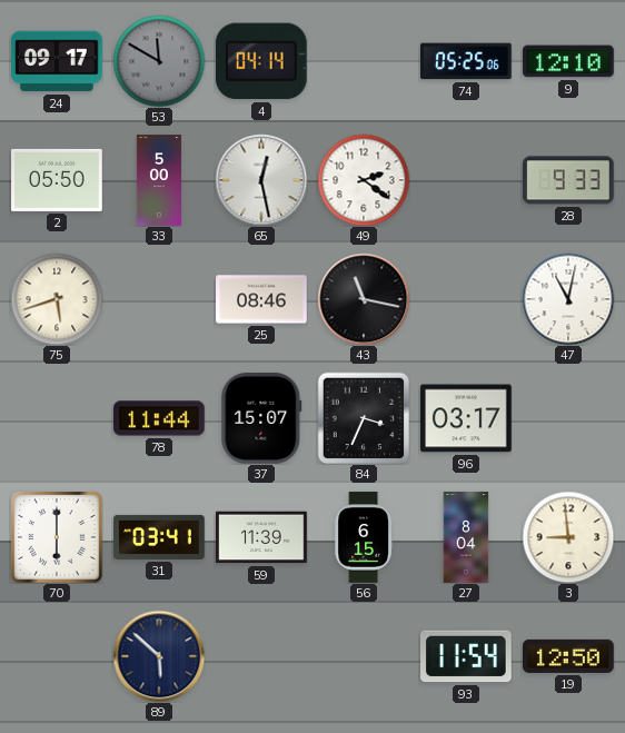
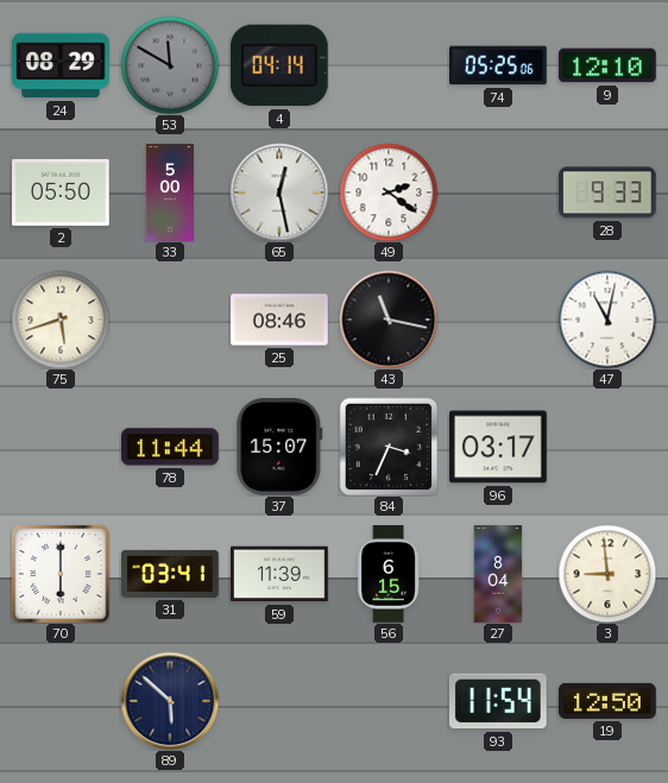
24: 09:17 -> 08:29
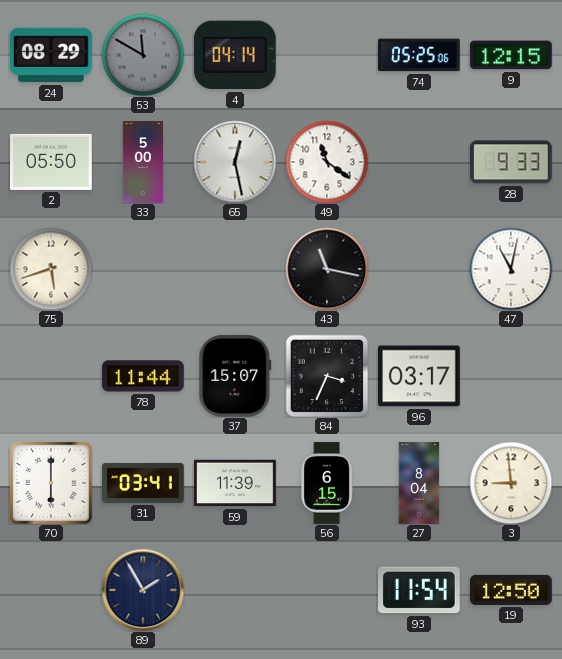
9: 12:10 -> 12:15
49: 2:21 -> 11:21
25: 08:46 -> none
89: 5:52 -> 1:55
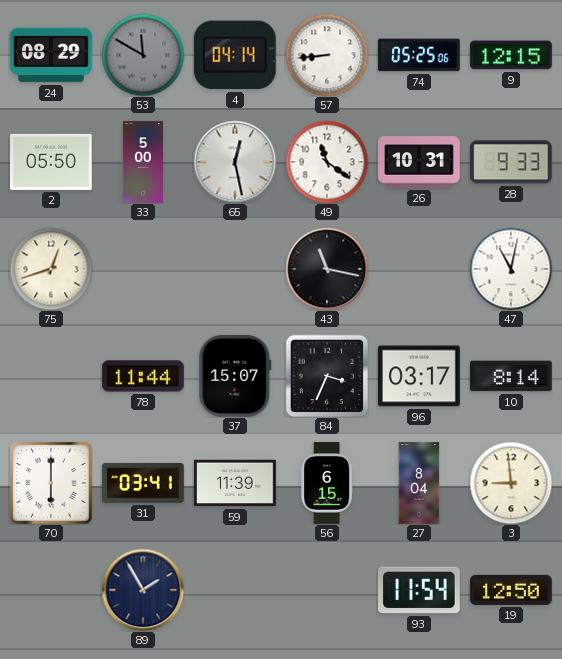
57: none -> 8:44
26: none -> 10:31
75: 5:42 -> 12:42
10: none -> 8:14
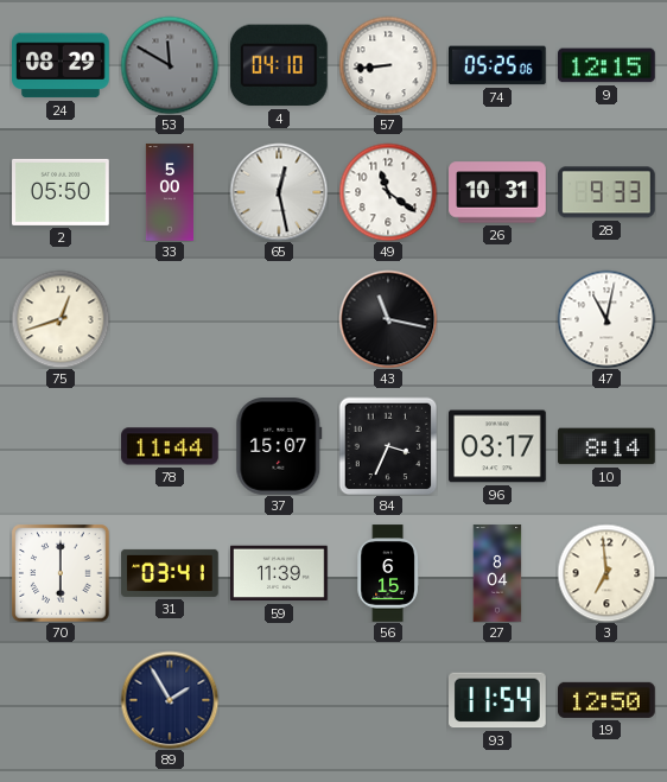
4: 04:14 -> 04:10
3: 8:59 -> 6:59
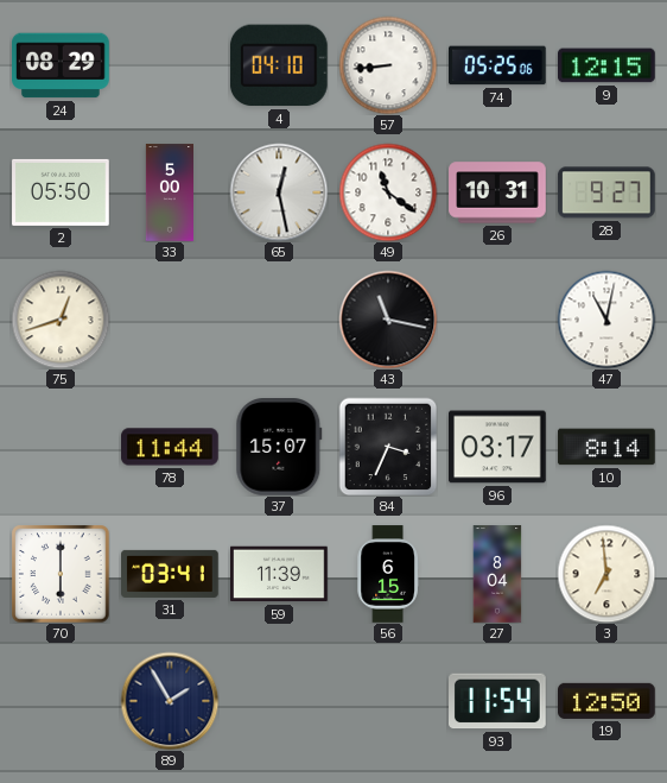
53: 11:50 -> none
28: 9:33 -> 9:27
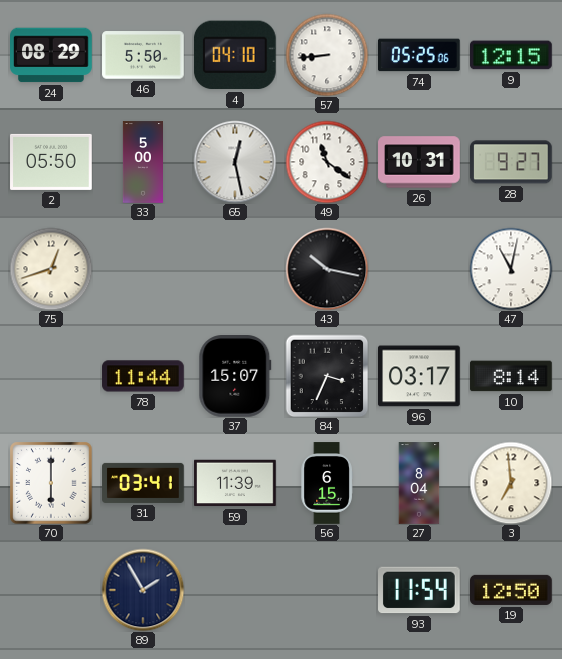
46: none -> 5:50
43: 11:17 -> 10:17
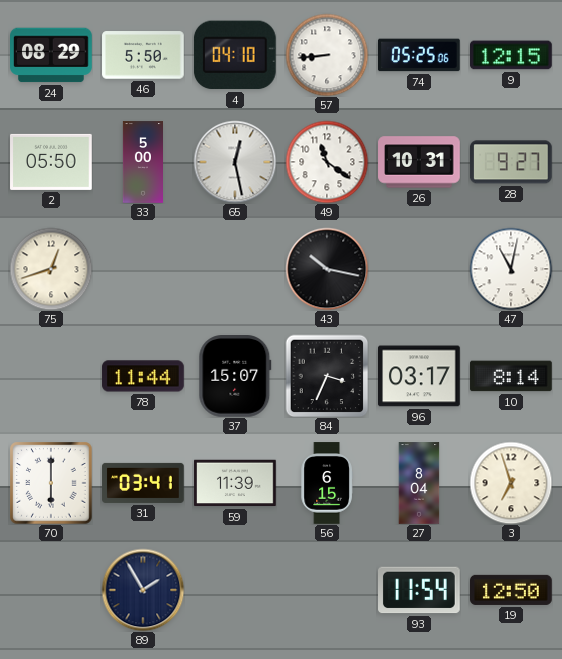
3: 6:59 -> 6:57
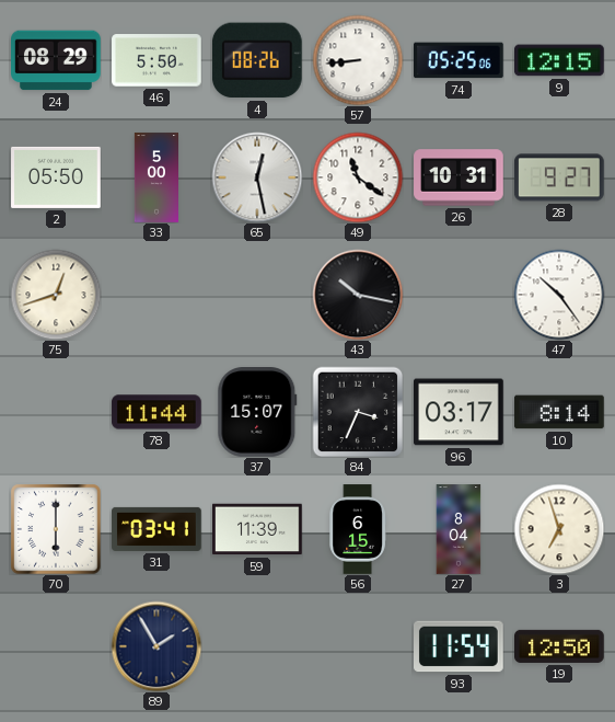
4: 04:10 -> 08:26
47: 11:02 -> 10:24
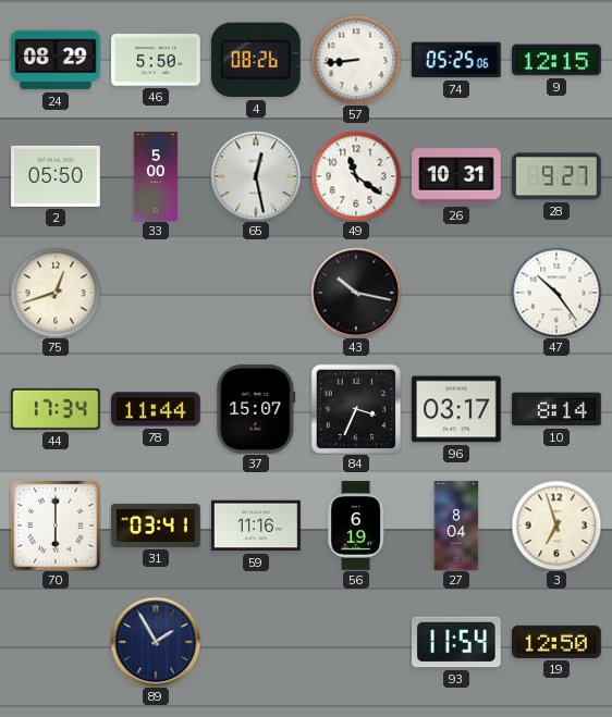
44: none -> 17:34
59: 11:39 -> 11:16
56: 6:15 -> 6:19
